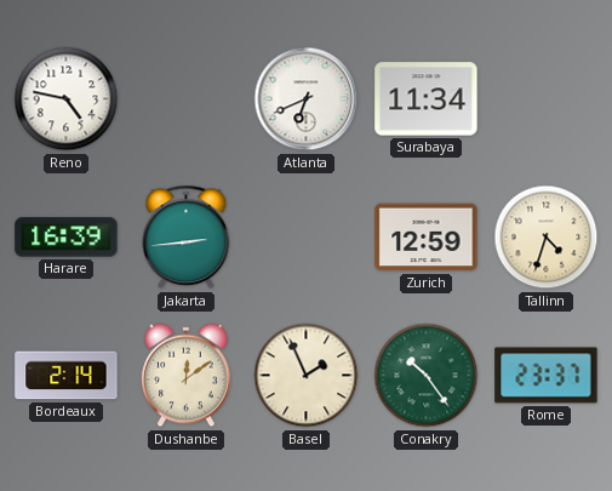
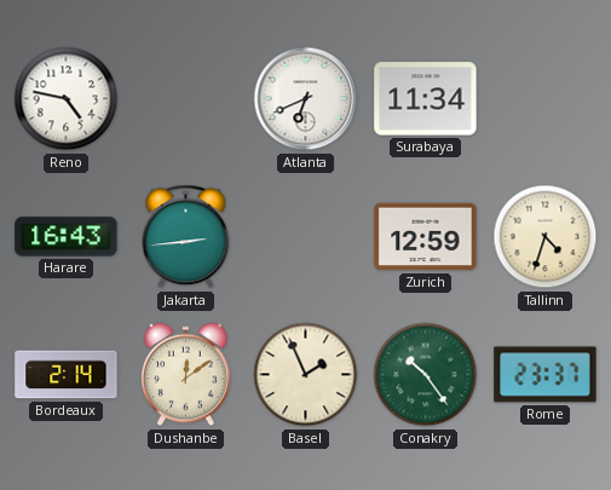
Harare: 16:39 -> 16:43
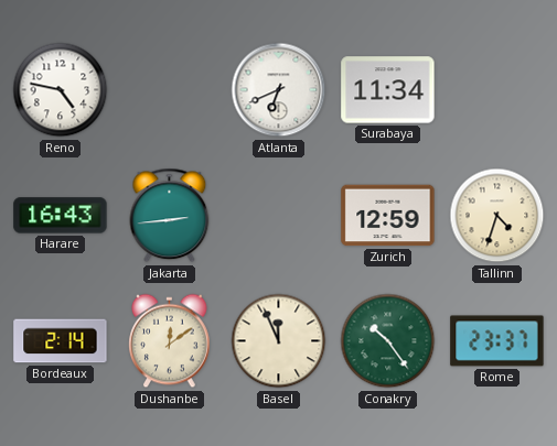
Basel: 1:56 -> 11:56
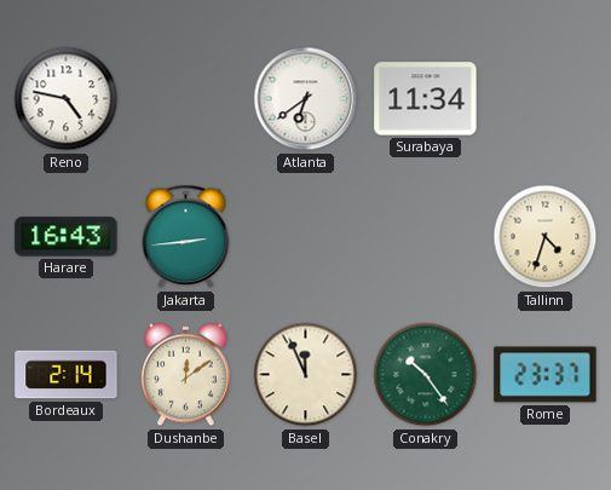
Atlanta: 6:41 -> 6:39
Zurich: 12:59 -> none
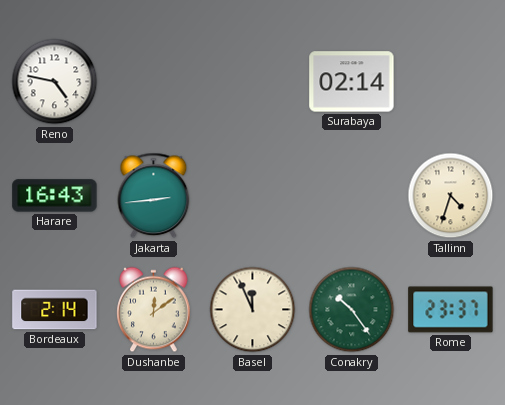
Atlanta: 6:39 -> none
Surabaya: 11:34 -> 02:14
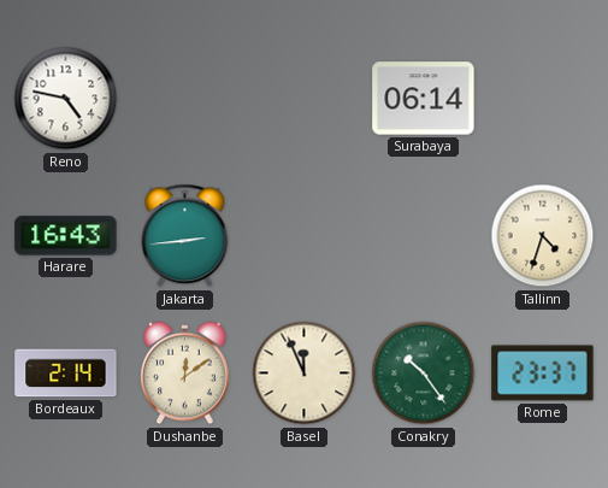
Surabaya: 02:14 -> 06:14
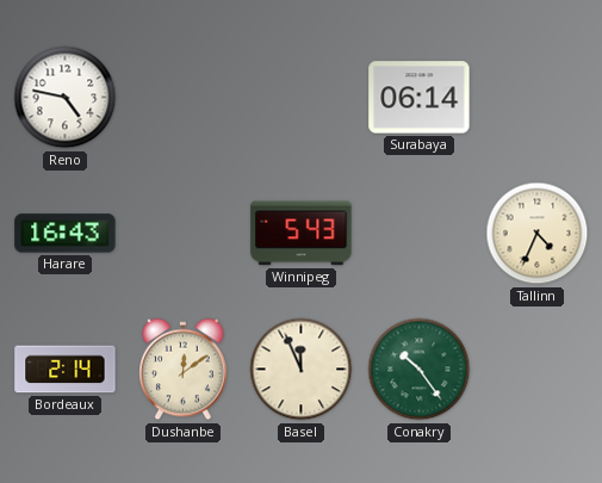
Jakarta: 2:44 -> none
Winnipeg: none -> 5:43
Tallinn: 4:33 -> 4:34
Rome: 23:37 -> none
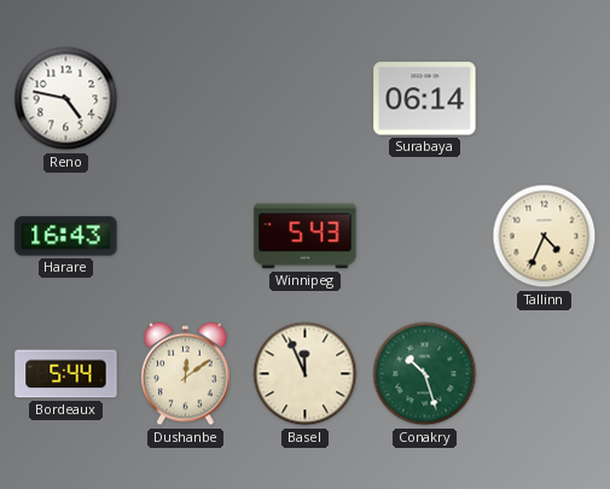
Bordeaux: 2:14 -> 5:44
Conakry: 10:24 -> 10:27
